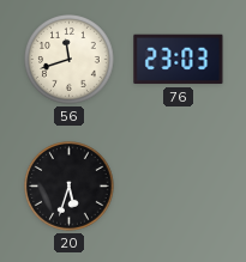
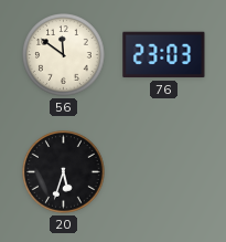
56: 11:42 -> 11:51
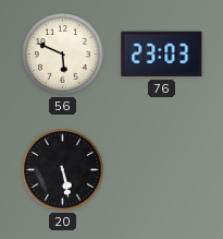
56: 11:51 -> 5:49
20: 5:33 -> 5:28
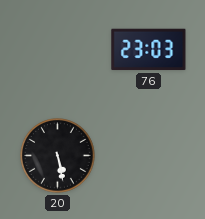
56: 5:49 -> none
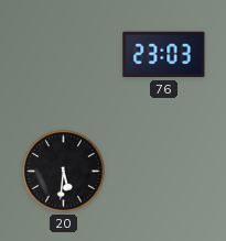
20: 5:28 -> 5:31
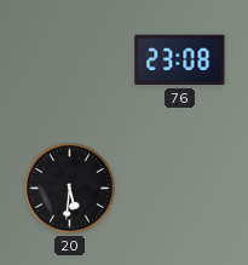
76: 23:03 -> 23:08
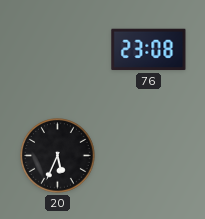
20: 5:31 -> 5:34
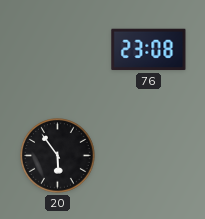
20: 5:34 -> 5:54
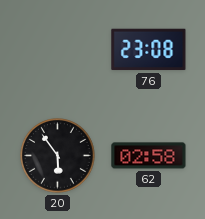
62: none -> 02:58
